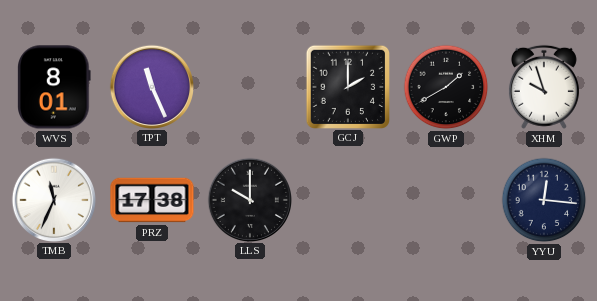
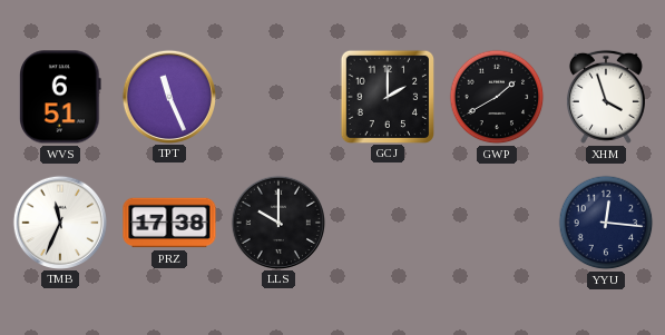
WVS: 8:01 -> 6:51
XHM: 9:57 -> 3:57
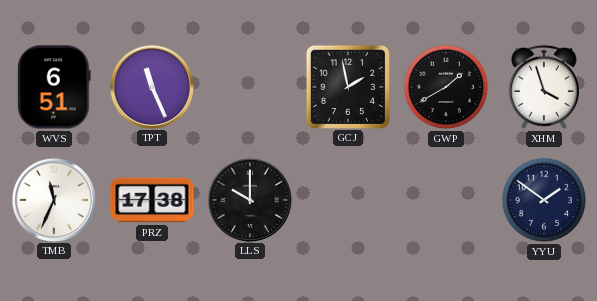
GCJ: 2:00 -> 1:58
YYU: 12:16 -> 1:51
